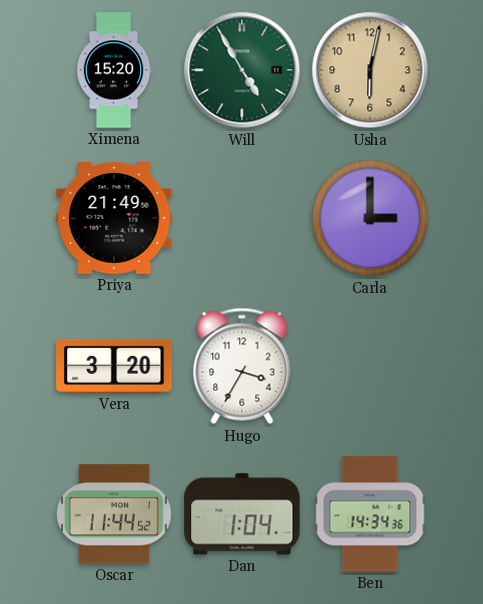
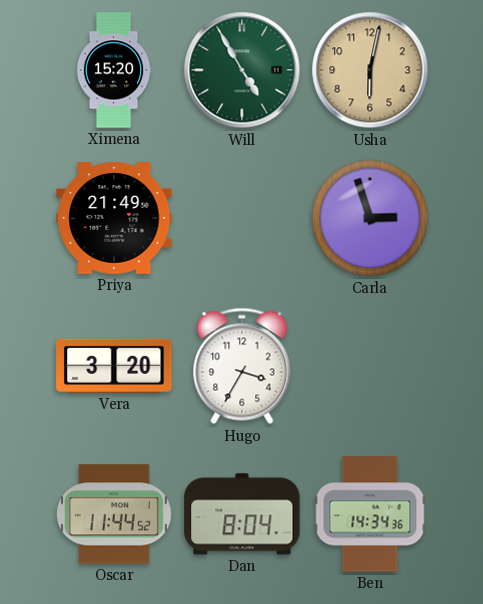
Carla: 3:00 -> 2:57
Dan: 1:04 -> 8:04
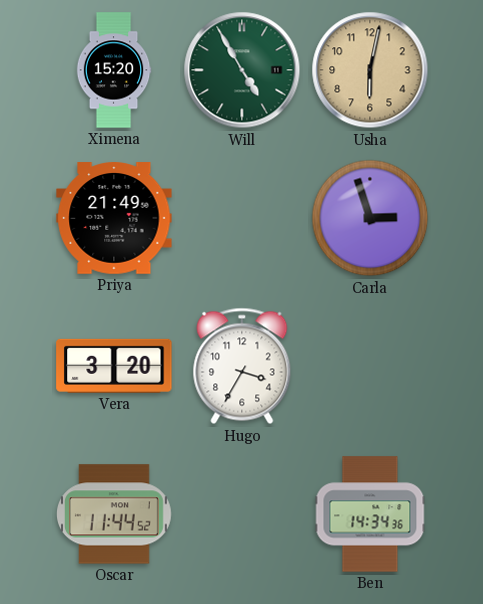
Dan: 8:04 -> none
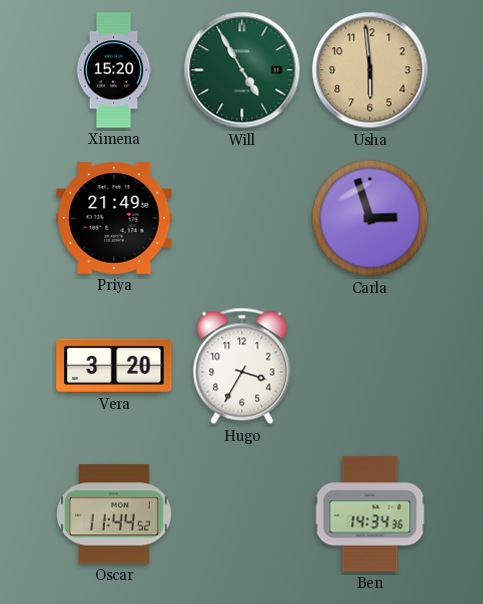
Usha: 6:02 -> 5:59
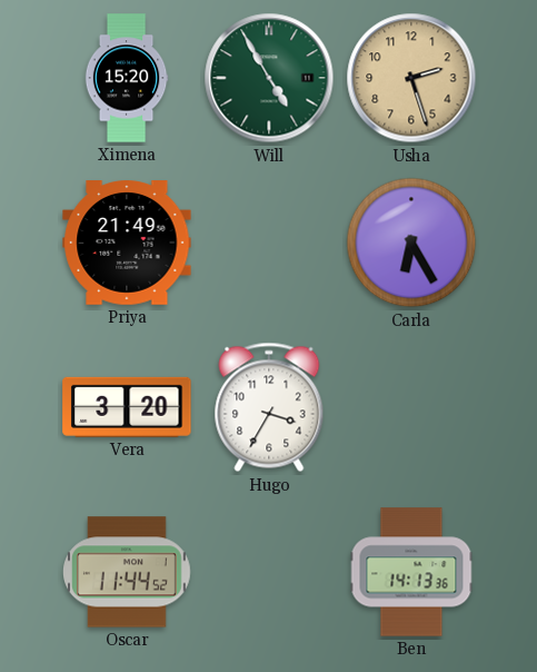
Usha: 5:59 -> 2:27
Carla: 2:57 -> 6:25
Ben: 14:34 -> 14:13
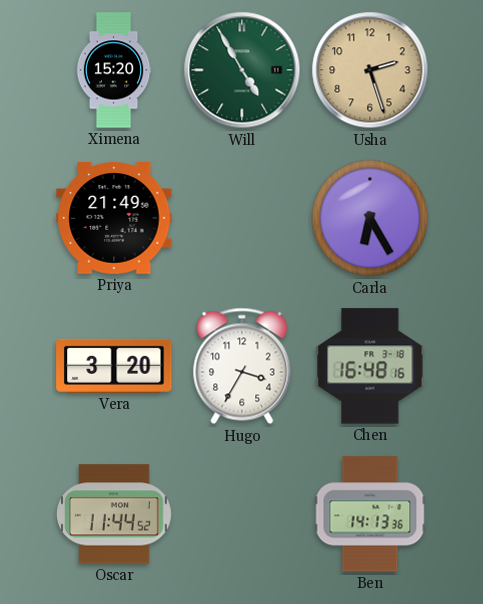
Chen: none -> 16:48
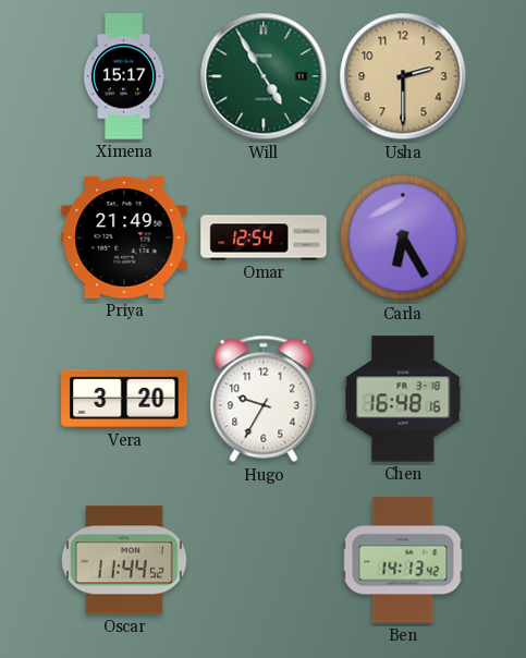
Ximena: 15:20 -> 15:17
Usha: 2:27 -> 2:30
Omar: none -> 12:54
Hugo: 3:35 -> 9:35
Ben: 14:13:36 -> 14:13:42
